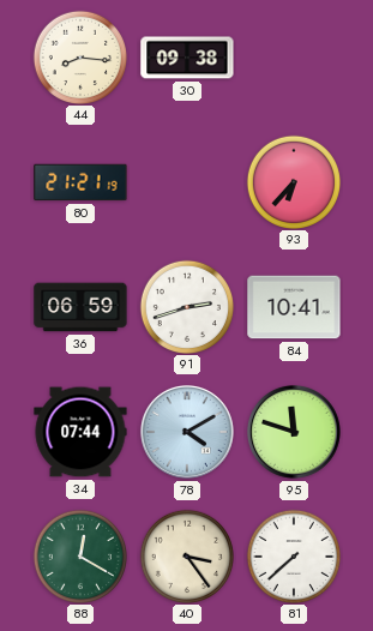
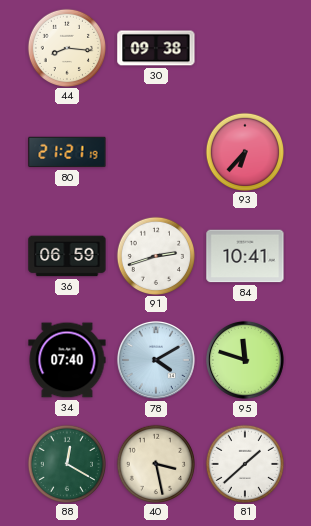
34: 07:44 -> 07:40
40: 3:24 -> 3:28
81: 7:38 -> 1:38
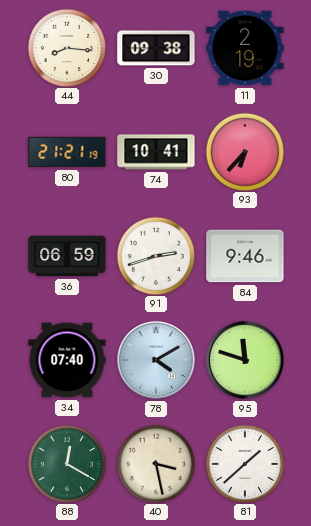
11: none -> 2:19
74: none -> 10:41
84: 10:41 -> 9:46
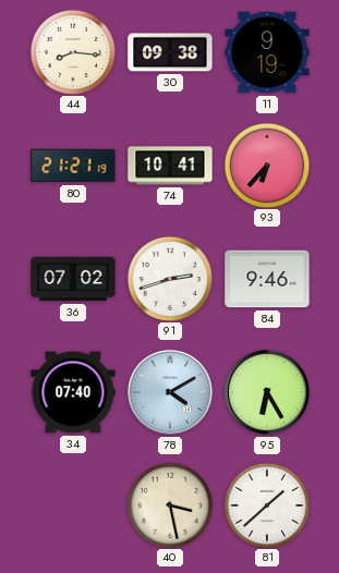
11: 2:19 -> 9:19
36: 06:59 -> 07:02
95: 11:48 -> 6:25
88: 12:20 -> none
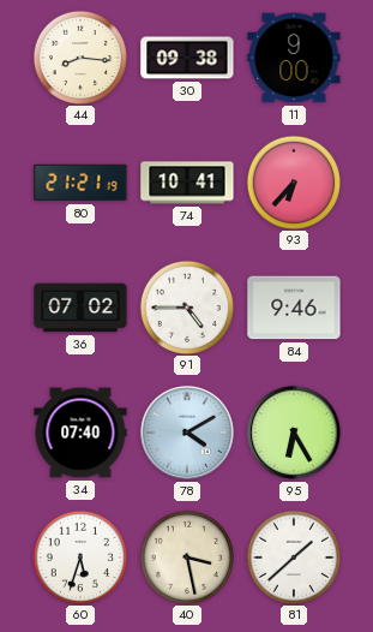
11: 9:19 -> 9:00
91: 2:42 -> 4:45
60: none -> 5:33
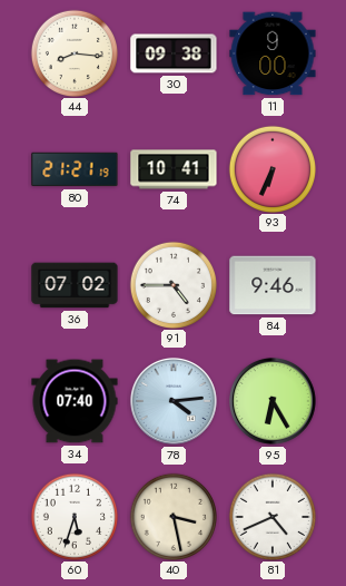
93: 6:37 -> 6:34
78: 4:10 -> 4:14
81: 1:38 -> 4:41
